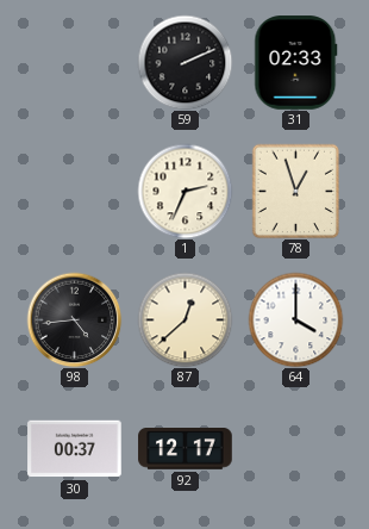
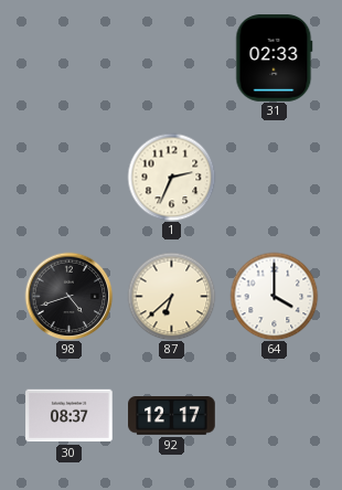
59: 2:11 -> none
78: 12:57 -> none
98: 4:44 -> 4:42
87: 12:38 -> 6:38
30: 00:37 -> 08:37
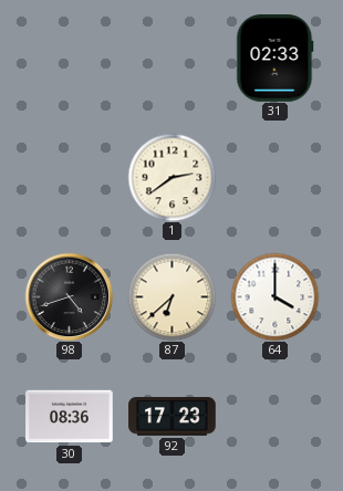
1: 2:34 -> 2:39
30: 08:37 -> 08:36
92: 12:17 -> 17:23
